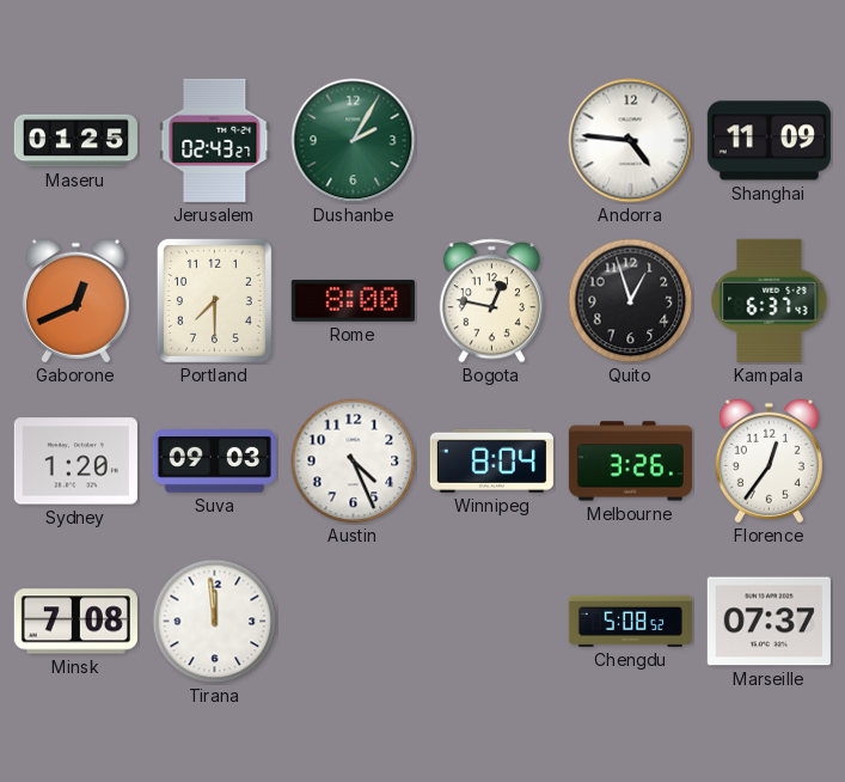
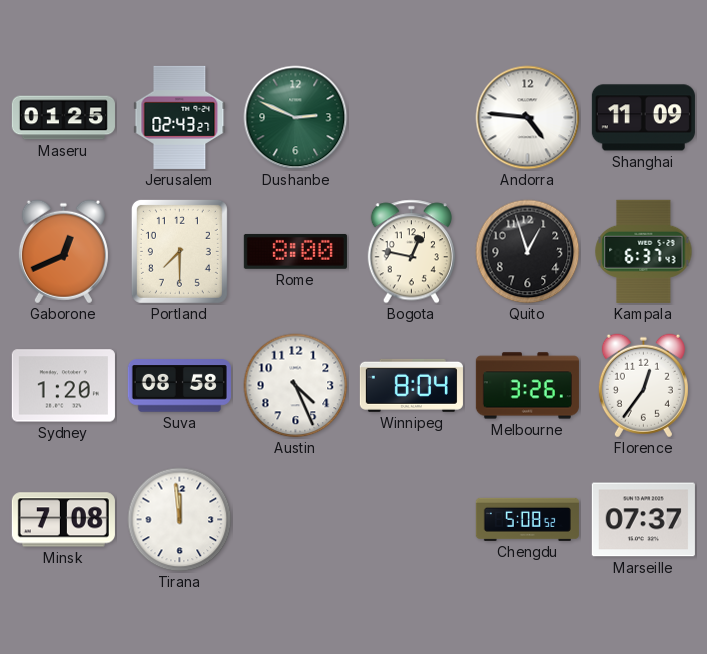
Dushanbe: 2:05 -> 2:49
Suva: 09:03 -> 08:58
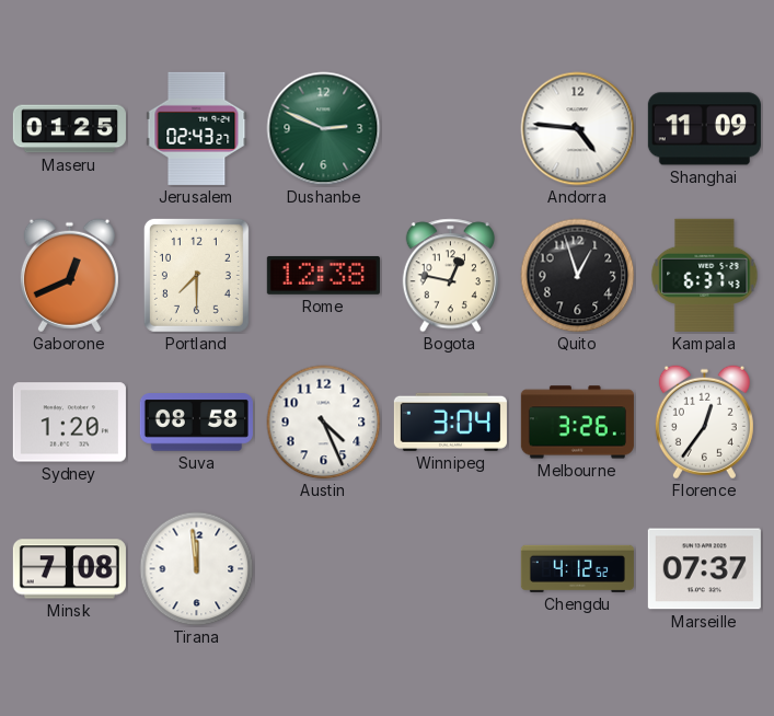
Rome: 8:00 -> 12:38
Winnipeg: 8:04 -> 3:04
Chengdu: 5:08 -> 4:12
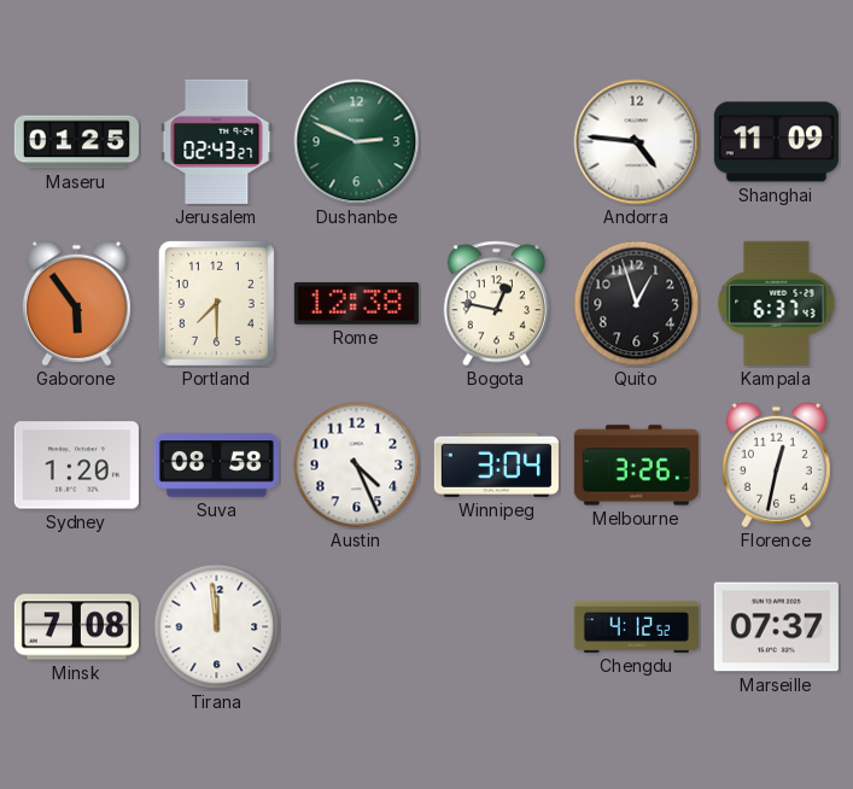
Gaborone: 12:41 -> 5:54
Florence: 12:36 -> 12:32
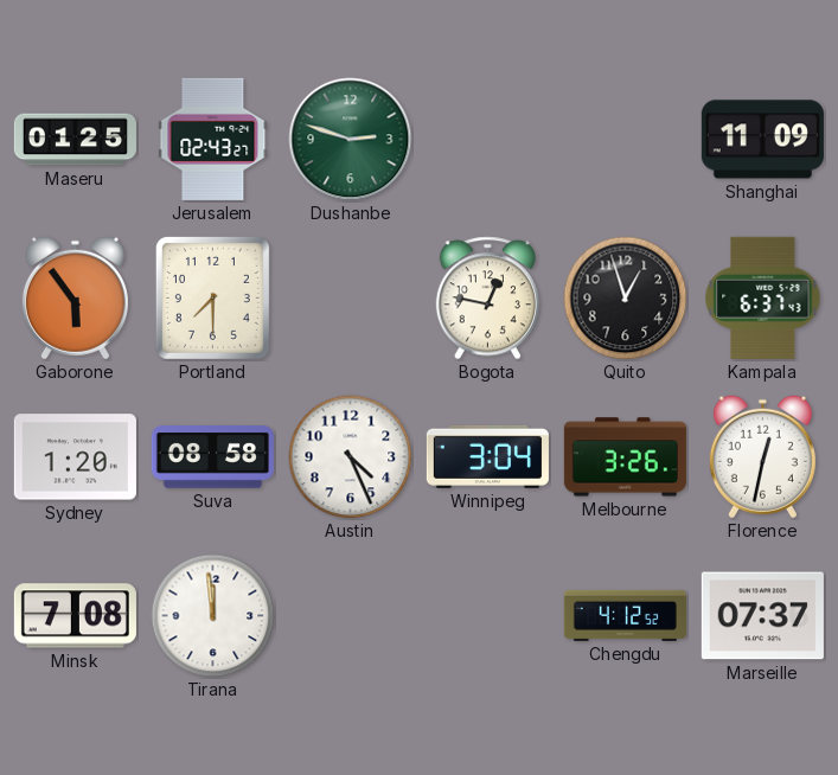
Dushanbe: 2:49 -> 2:48
Andorra: 4:46 -> none
Rome: 12:38 -> none
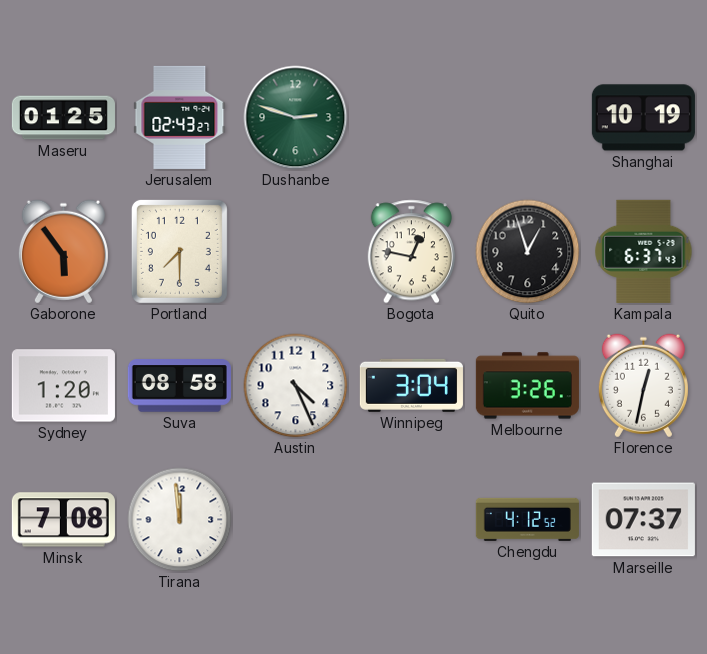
Shanghai: 11:09 -> 10:19
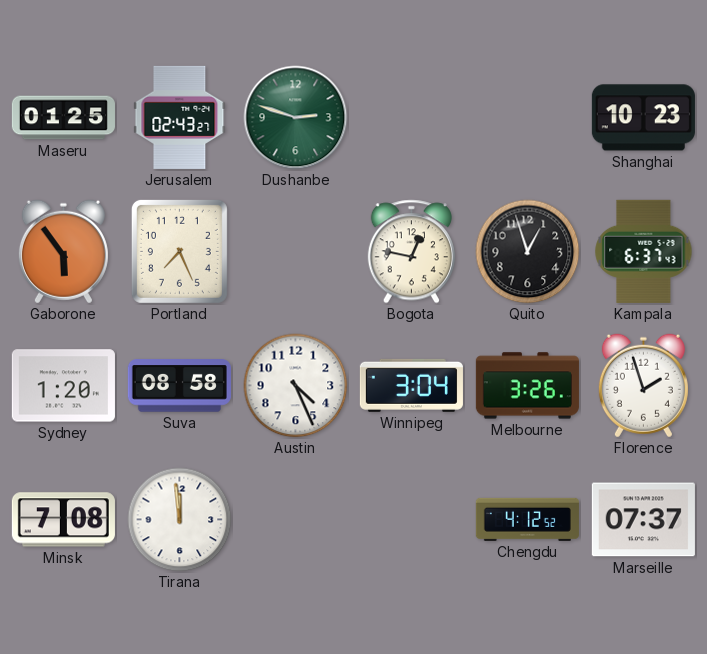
Shanghai: 10:19 -> 10:23
Portland: 7:30 -> 7:26
Florence: 12:32 -> 1:57
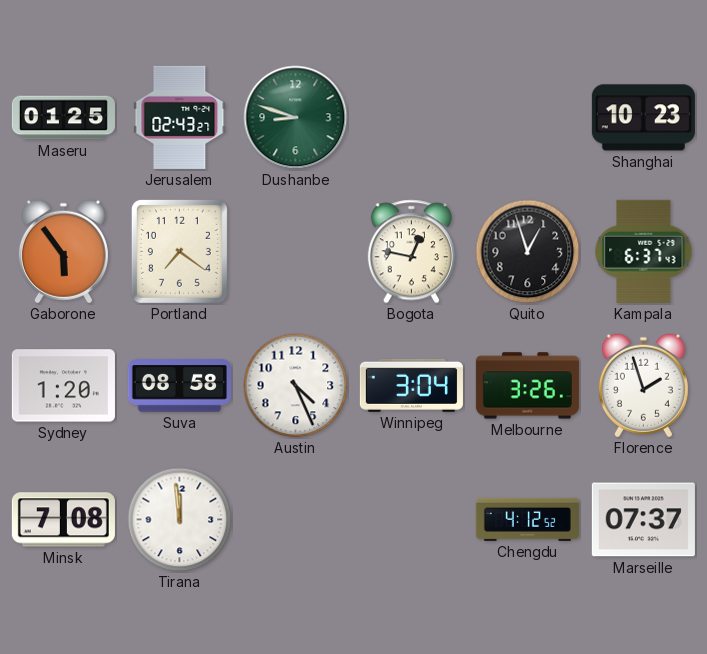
Dushanbe: 2:48 -> 8:48
Portland: 7:26 -> 7:21
